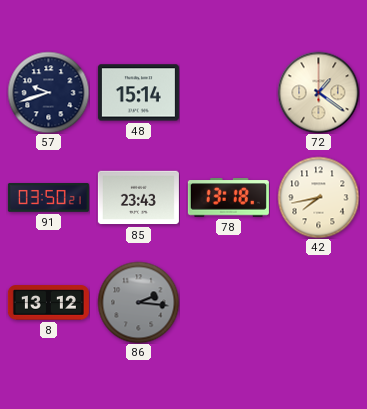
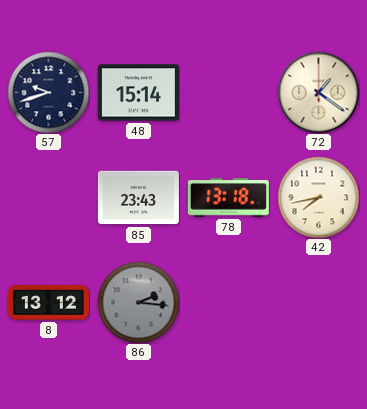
91: 03:50 -> none
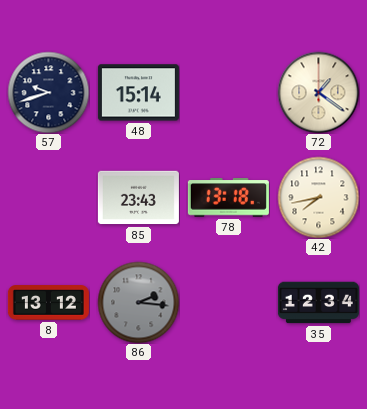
35: none -> 12:34
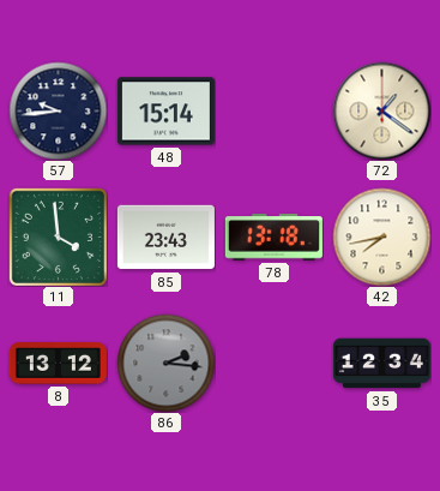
57: 9:42 -> 9:44
11: none -> 3:59
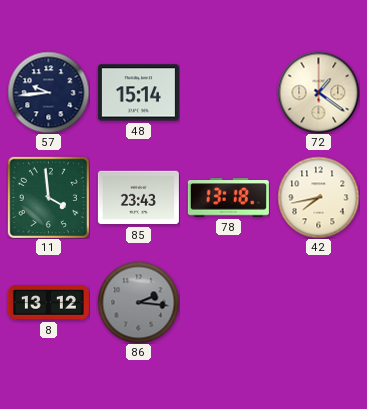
35: 12:34 -> none
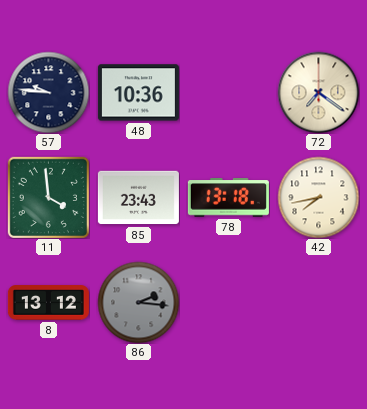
57: 9:44 -> 9:46
48: 15:14 -> 10:36
72: 1:21 -> 7:21
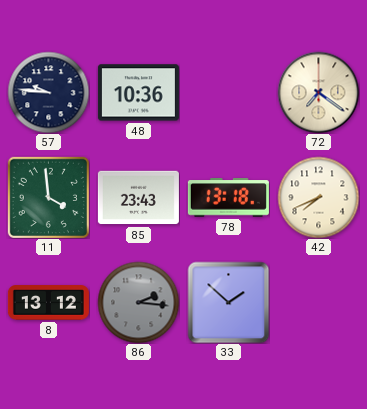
42: 7:43 -> 7:41
33: none -> 1:52
